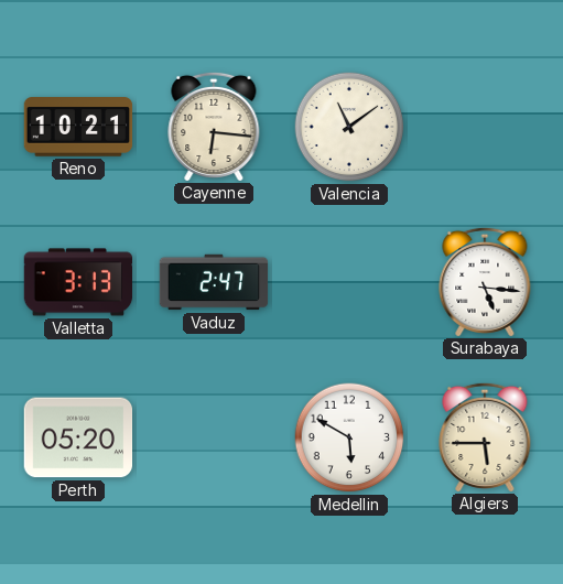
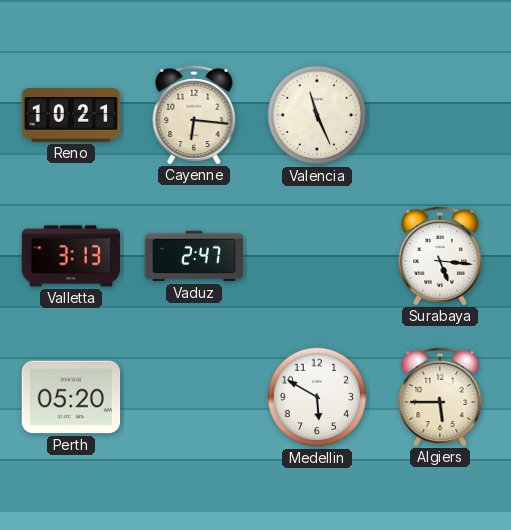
Valencia: 11:09 -> 11:26
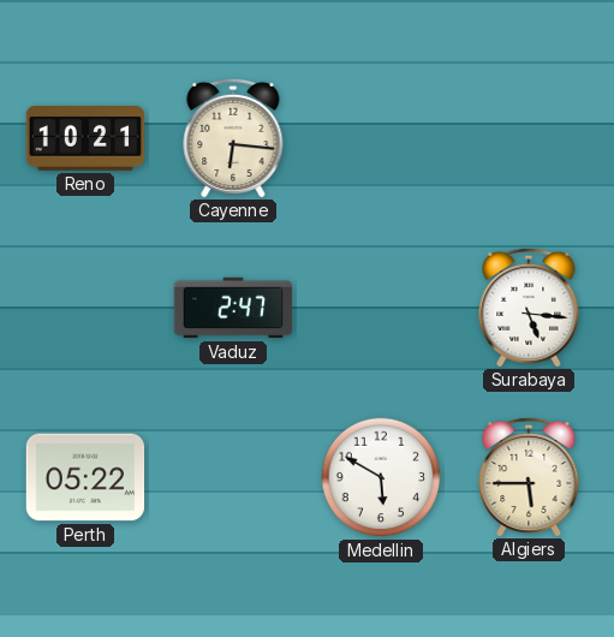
Valencia: 11:26 -> none
Valletta: 3:13 -> none
Perth: 05:20 -> 05:22
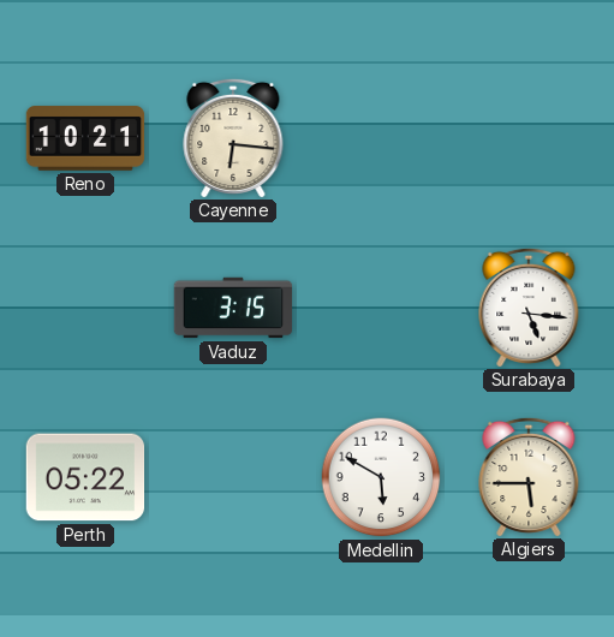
Vaduz: 2:47 -> 3:15
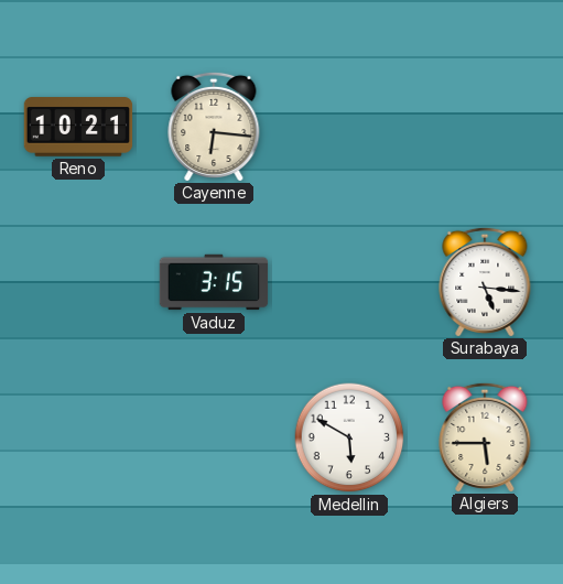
Perth: 05:22 -> none
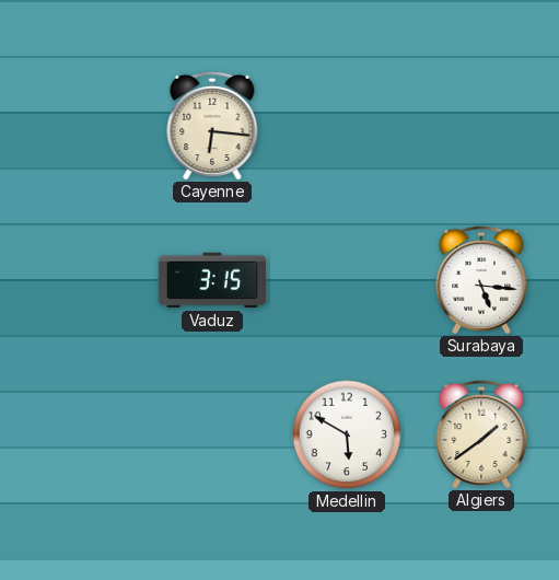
Reno: 10:21 -> none
Algiers: 5:45 -> 1:39
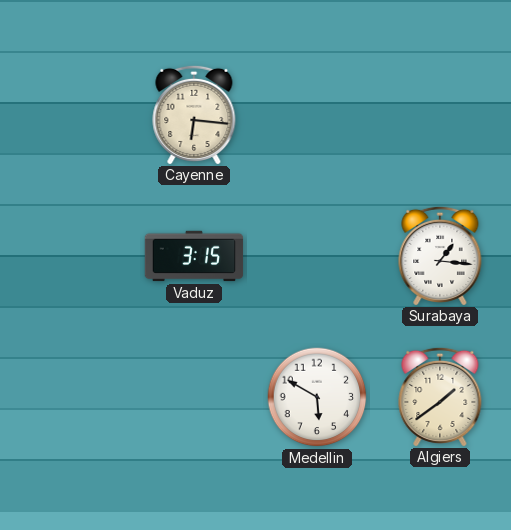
Surabaya: 5:16 -> 1:16
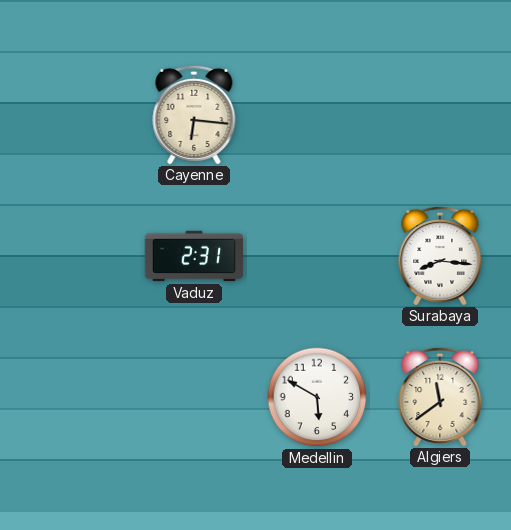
Vaduz: 3:15 -> 2:31
Surabaya: 1:16 -> 8:16
Algiers: 1:39 -> 11:39
